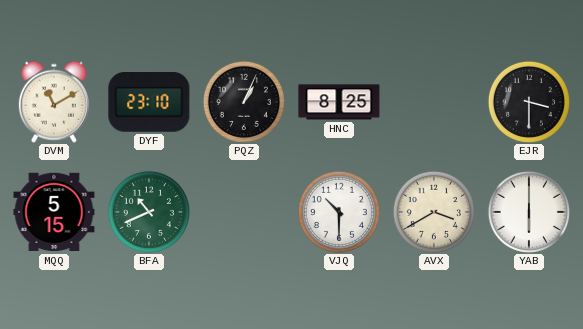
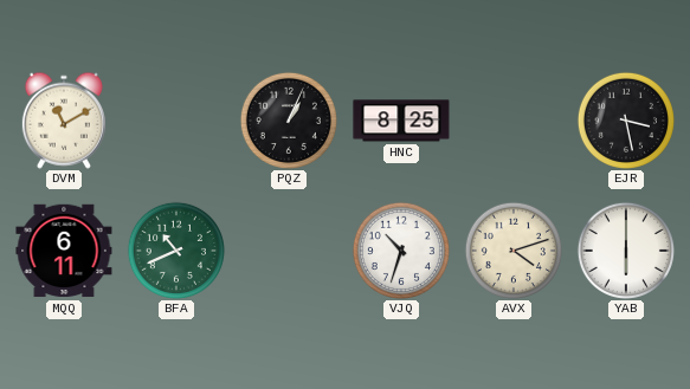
DYF: 23:10 -> none
EJR: 3:30 -> 3:28
MQQ: 5:15 -> 6:11
VJQ: 10:30 -> 10:33
AVX: 3:40 -> 4:12
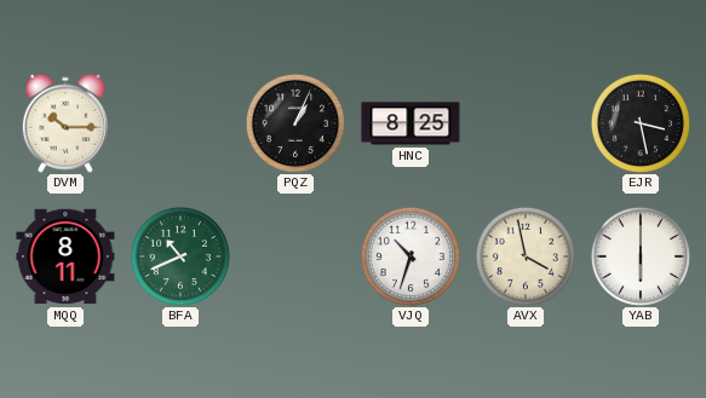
DVM: 11:10 -> 10:15
MQQ: 6:11 -> 8:11
AVX: 4:12 -> 3:58
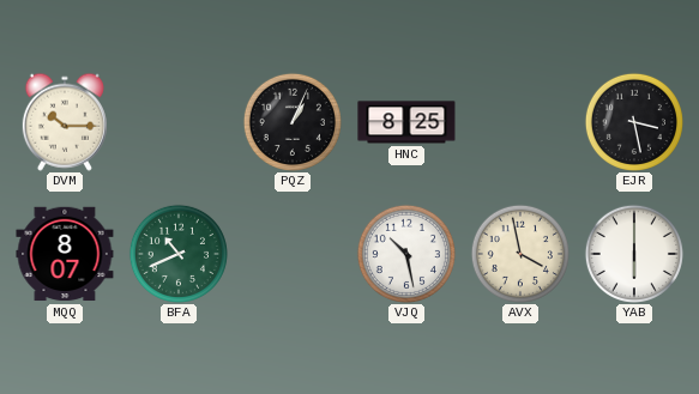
MQQ: 8:11 -> 8:07
VJQ: 10:33 -> 10:28
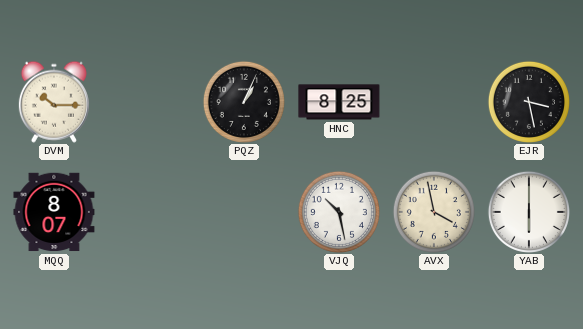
BFA: 10:41 -> none
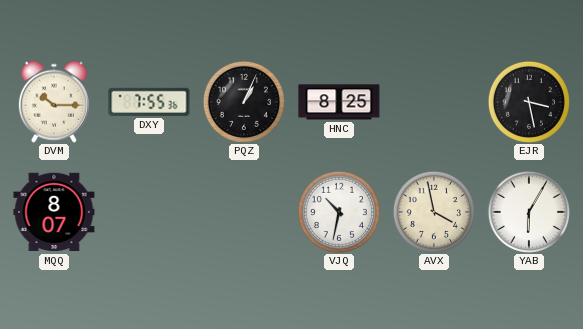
DXY: none -> 7:55
VJQ: 10:28 -> 10:32
YAB: 6:00 -> 6:05
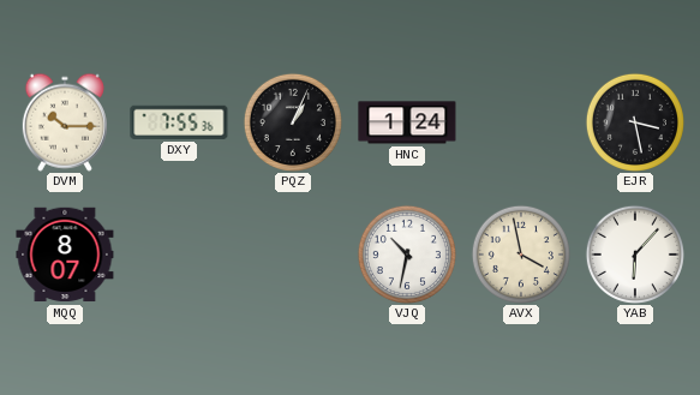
HNC: 8:25 -> 1:24
YAB: 6:05 -> 6:07
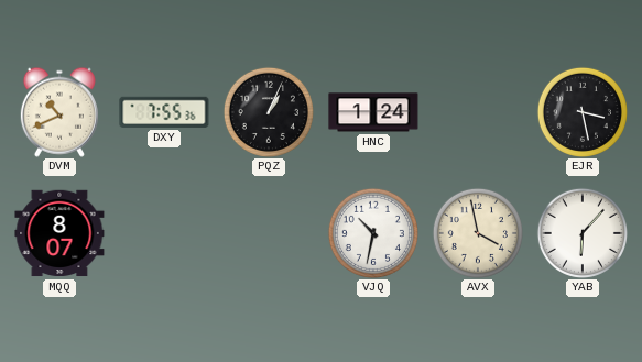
DVM: 10:15 -> 10:41
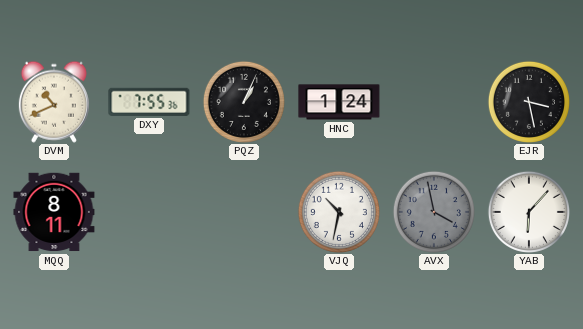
MQQ: 8:07 -> 8:11
AVX dial: cream -> grey
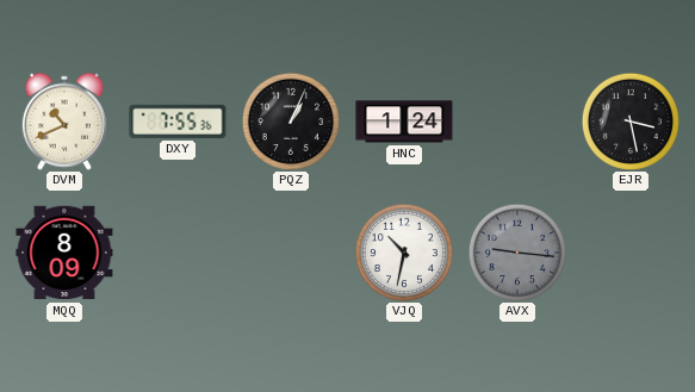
MQQ: 8:11 -> 8:09
AVX: 3:58 -> 9:16
YAB: 6:07 -> none
